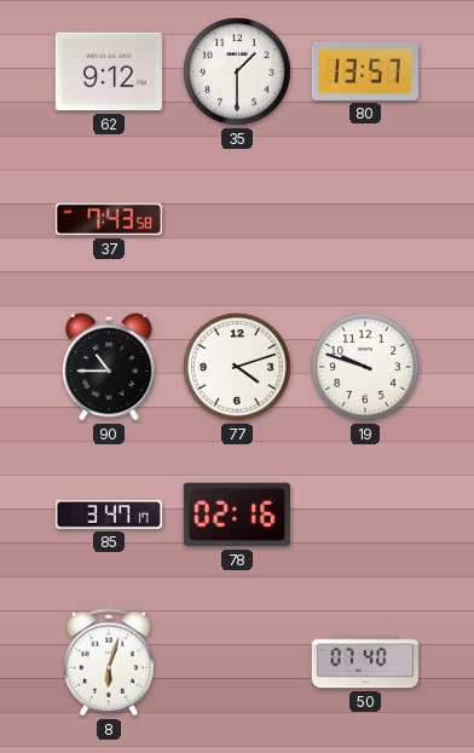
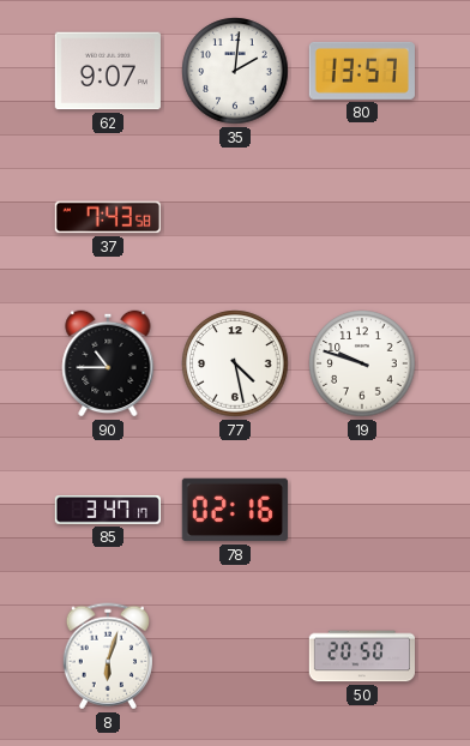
62: 9:12 -> 9:07
35: 1:30 -> 2:01
77: 4:12 -> 4:28
50: 07:40 -> 20:50
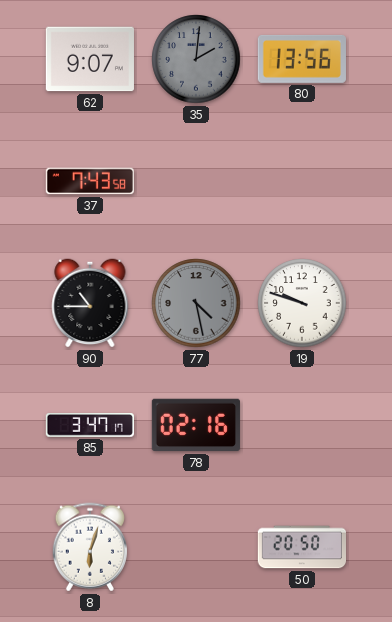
35 dial: white -> grey
80: 13:57 -> 13:56
77 dial: white -> grey
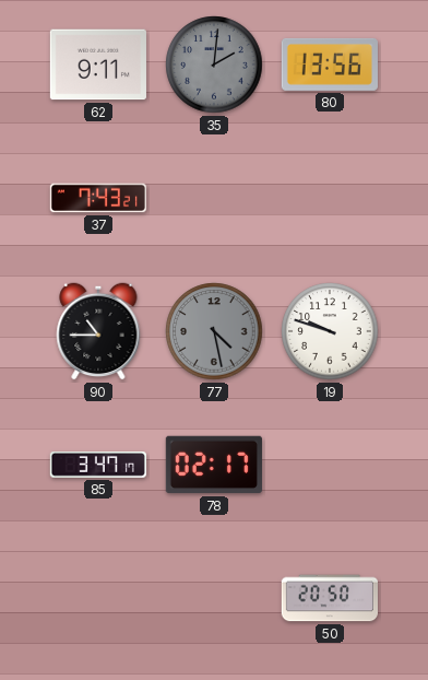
62: 9:07 -> 9:11
37: 7:43:58 -> 7:43:21
78: 02:16 -> 02:17
8: 6:03 -> none
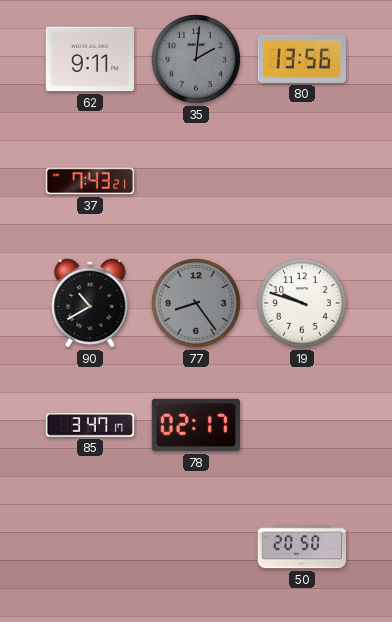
90: 10:45 -> 10:40
77: 4:28 -> 8:24
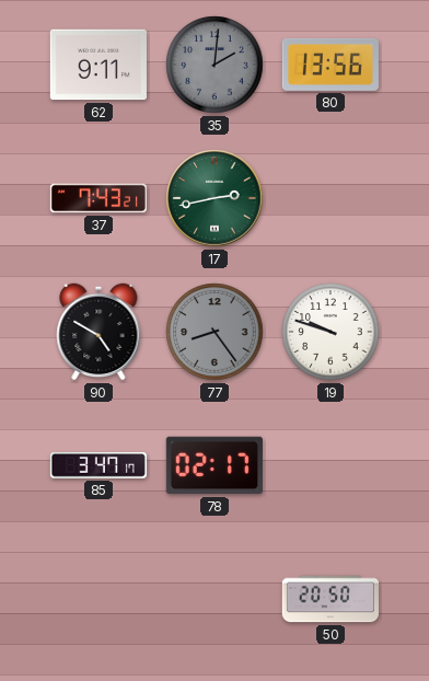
17: none -> 2:43
90: 10:40 -> 4:50
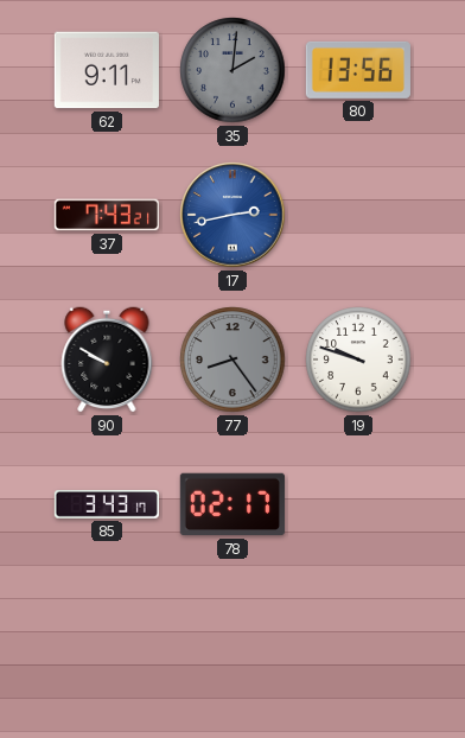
17 dial: green -> blue
90: 4:50 -> 9:50
85: 3:47 -> 3:43
50: 20:50 -> none
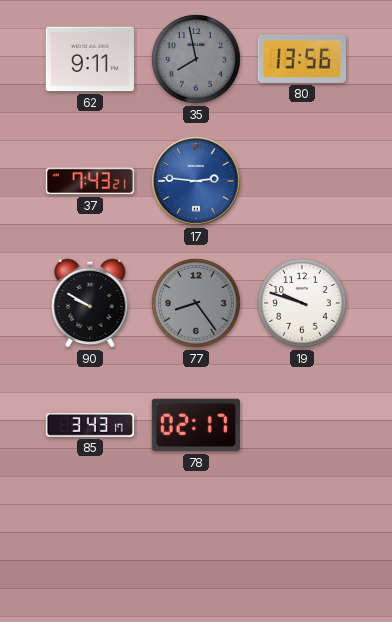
35: 2:01 -> 7:58
17: 2:43 -> 2:46
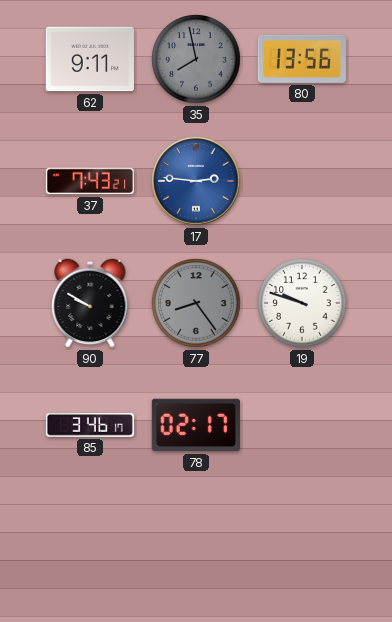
85: 3:43 -> 3:46
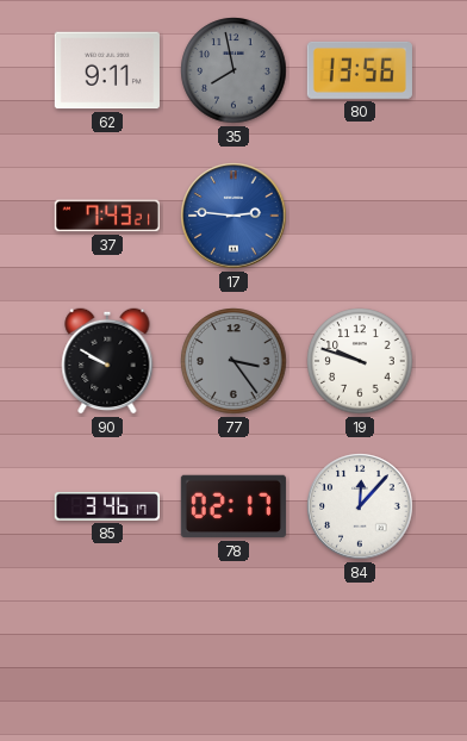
77: 8:24 -> 3:24
84: none -> 12:07
